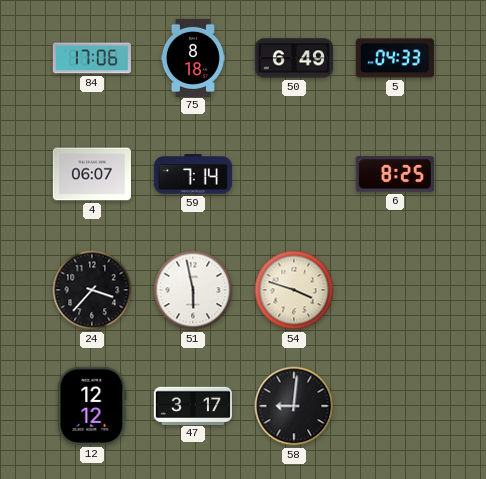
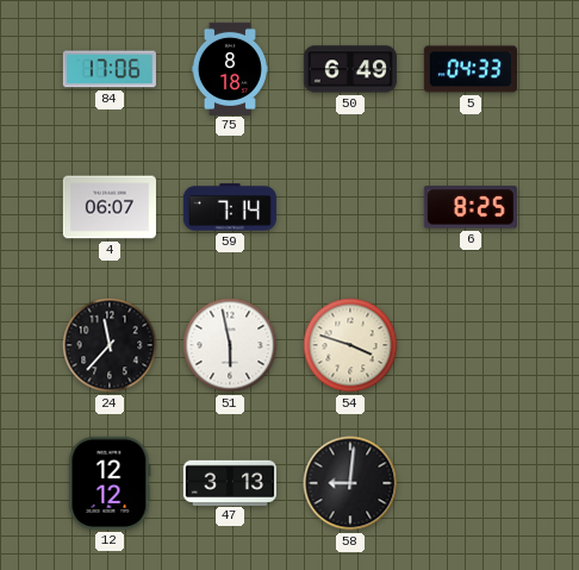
24: 3:37 -> 11:37
47: 3:17 -> 3:13
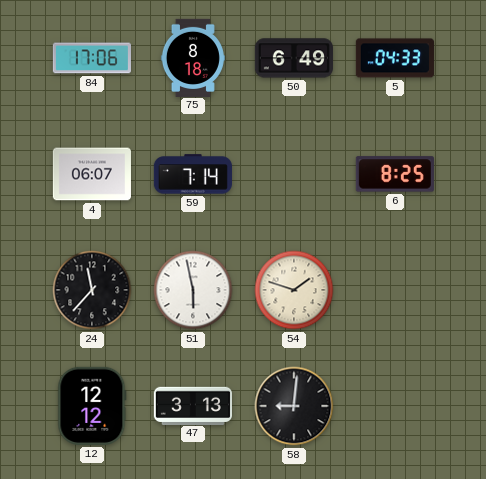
54: 3:48 -> 1:48
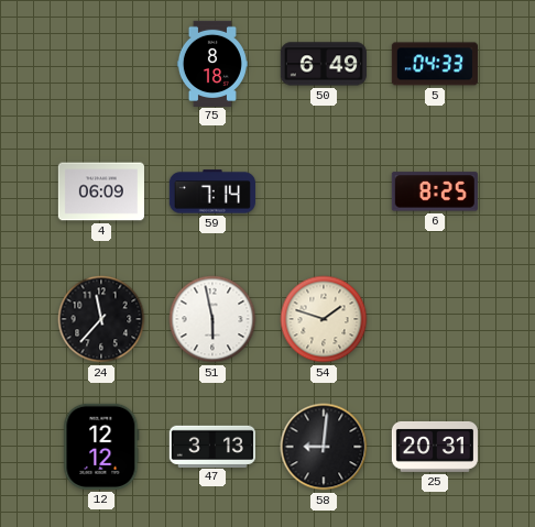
84: 17:06 -> none
4: 06:07 -> 06:09
25: none -> 20:31
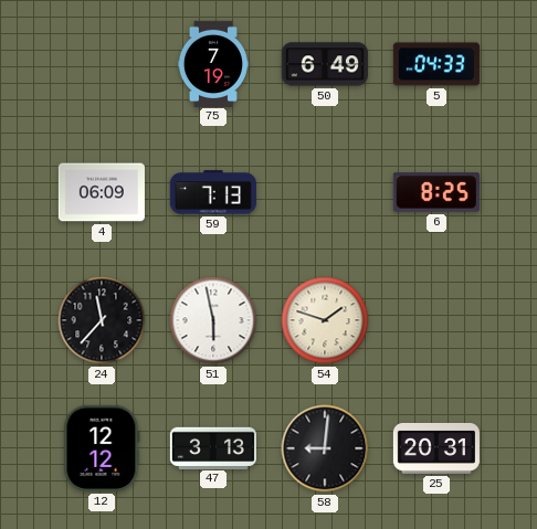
75: 8:18 -> 7:19
59: 7:14 -> 7:13
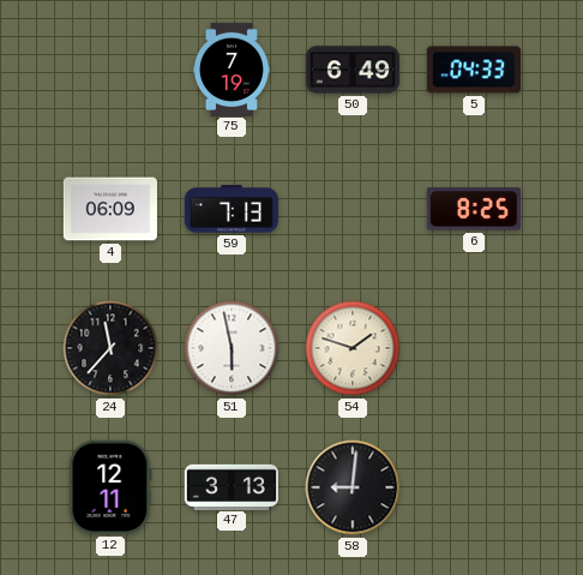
12: 12:12 -> 12:11
25: 20:31 -> none
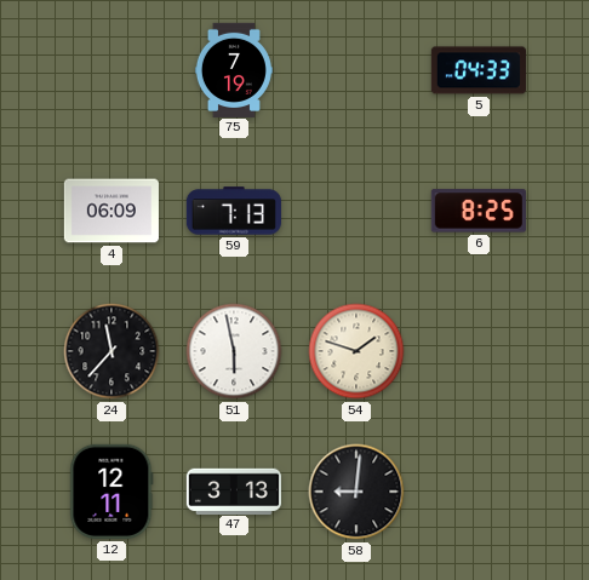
50: 6:49 -> none
